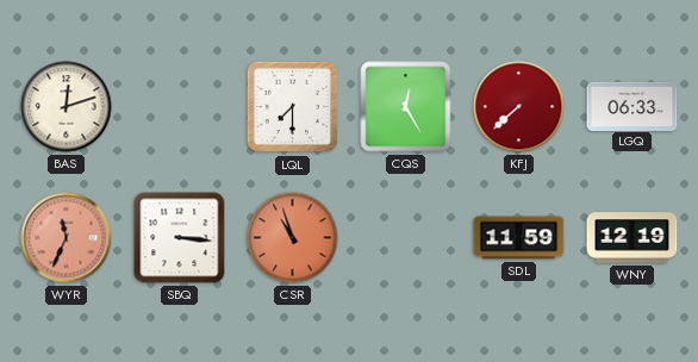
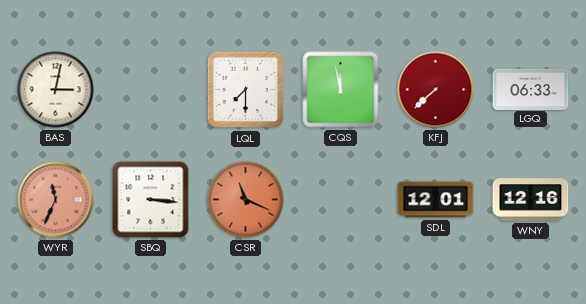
BAS: 12:12 -> 3:02
CQS: 12:25 -> 11:58
CSR: 10:57 -> 11:19
SDL: 11:59 -> 12:01
WNY: 12:19 -> 12:16
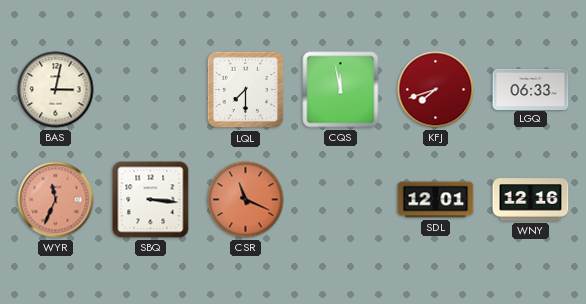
KFJ: 7:38 -> 7:42
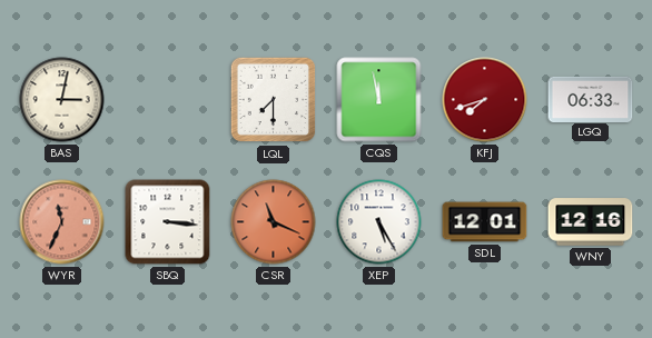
XEP: none -> 5:25
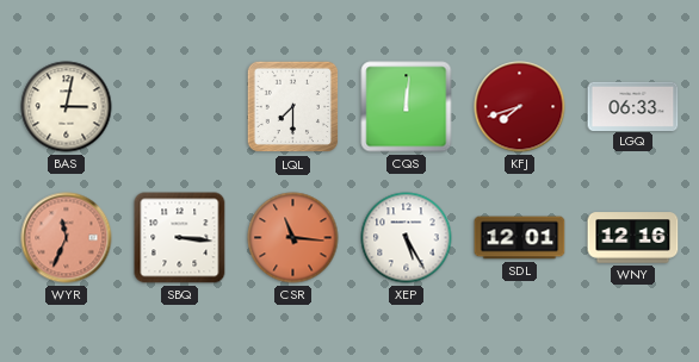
CQS: 11:58 -> 12:01
CSR: 11:19 -> 11:16
